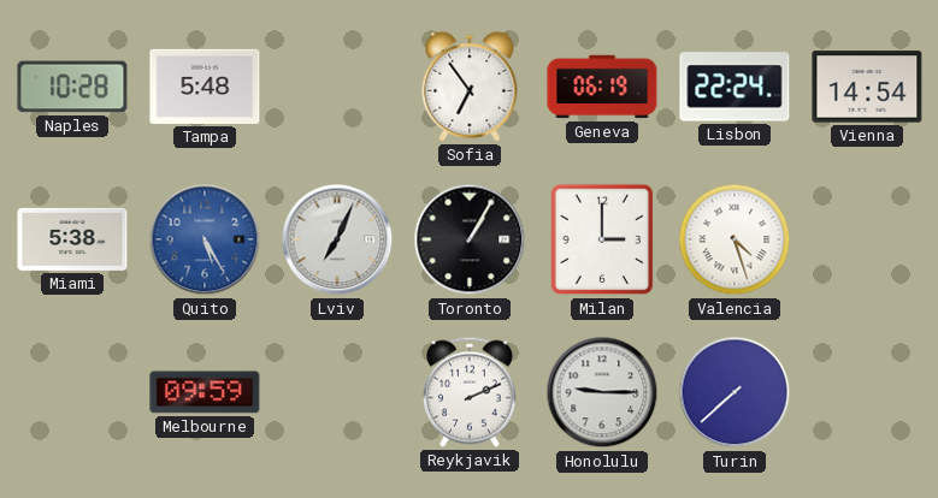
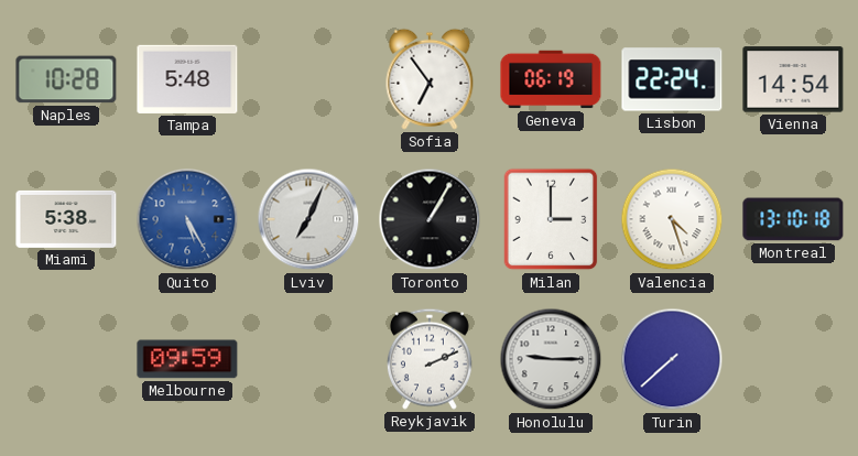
Montreal: none -> 13:10
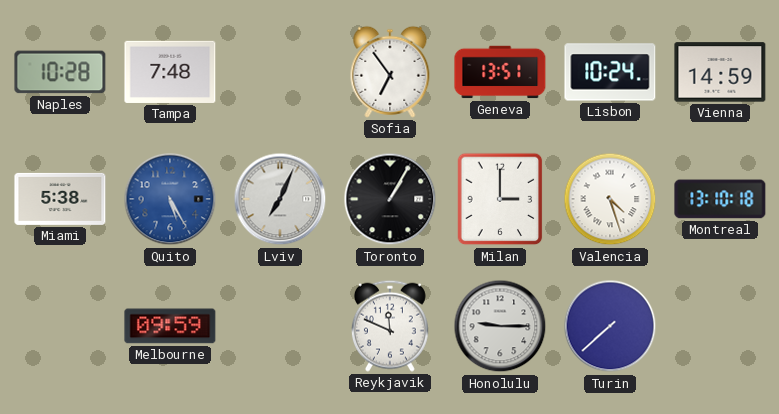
Tampa: 5:48 -> 7:48
Geneva: 06:19 -> 13:51
Lisbon: 22:24 -> 10:24
Vienna: 14:54 -> 14:59
Reykjavik: 2:11 -> 11:49
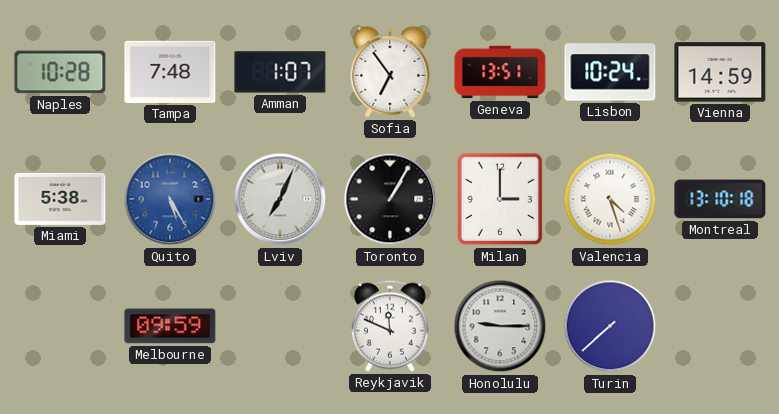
Amman: none -> 1:07
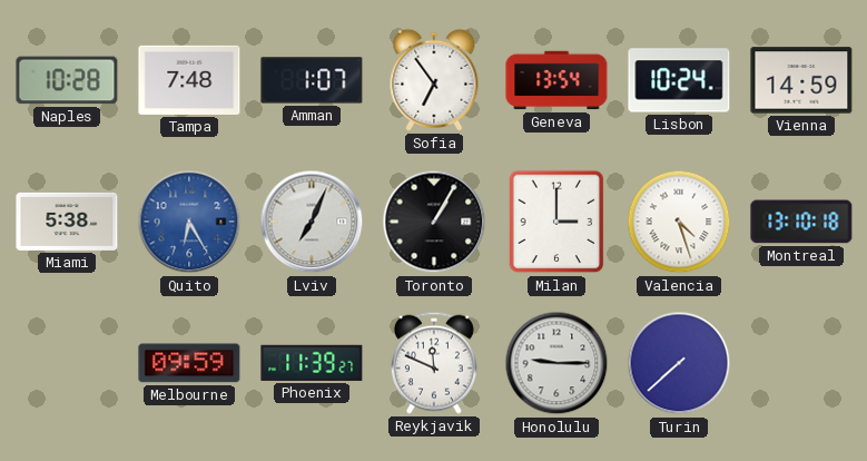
Geneva: 13:51 -> 13:54
Quito: 5:25 -> 6:25
Phoenix: none -> 11:39
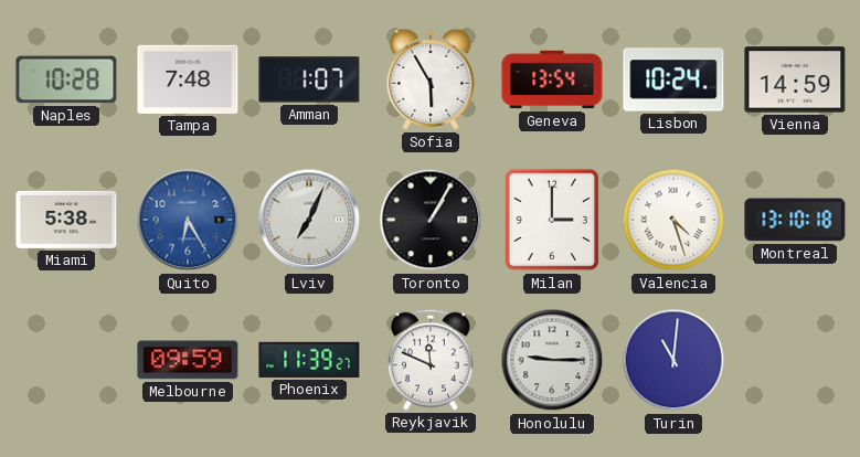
Sofia: 6:54 -> 5:55
Turin: 7:38 -> 11:01
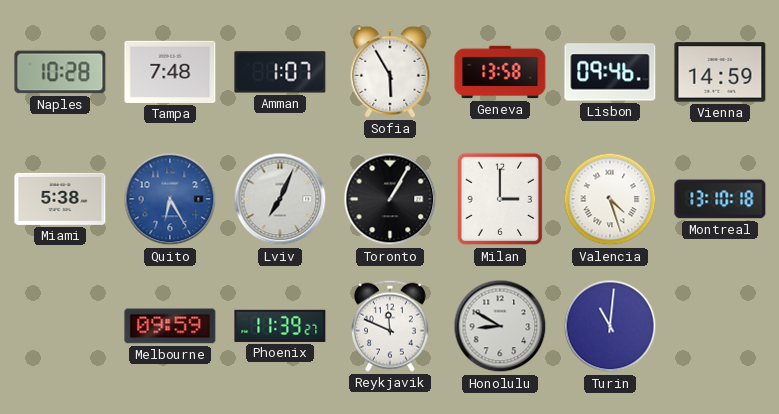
Geneva: 13:54 -> 13:58
Lisbon: 10:24 -> 09:46
Honolulu: 9:15 -> 8:50
